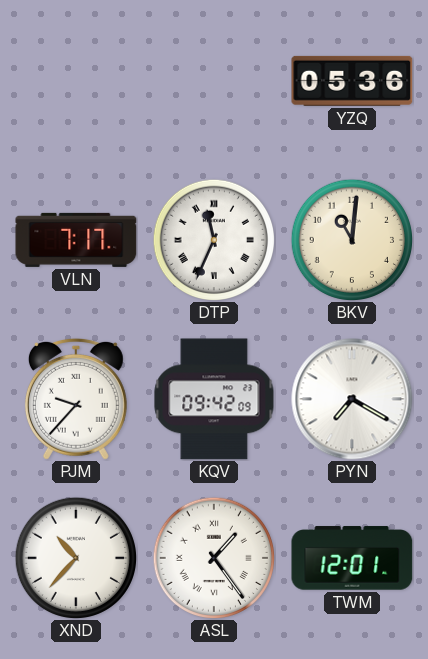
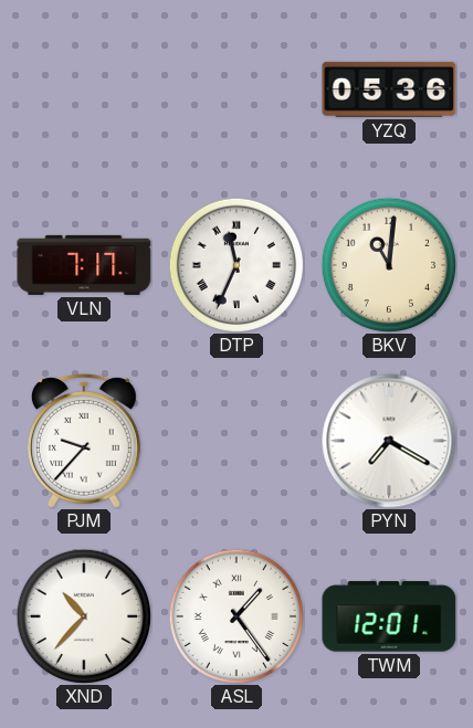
KQV: 09:42 -> none
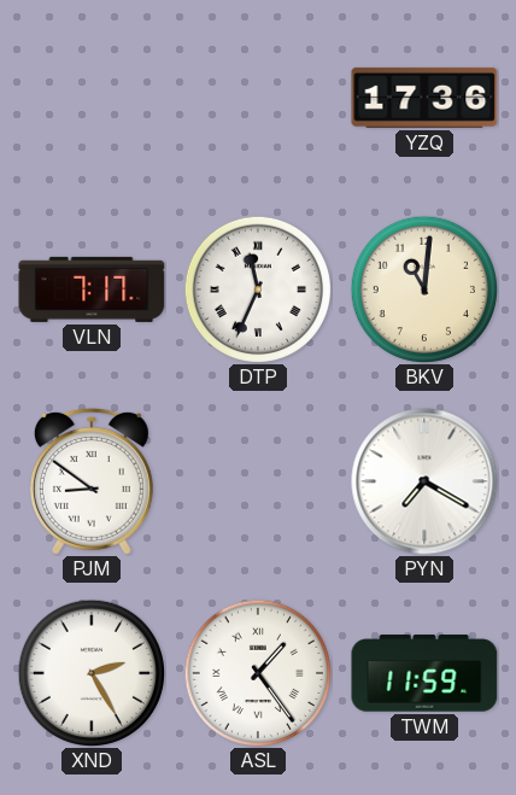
YZQ: 05:36 -> 17:36
PJM: 9:37 -> 8:51
XND: 10:37 -> 2:25
TWM: 12:01 -> 11:59
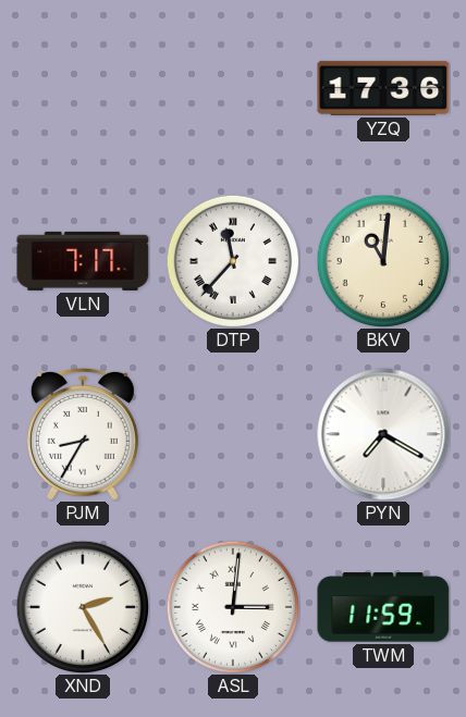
DTP: 11:34 -> 11:37
PJM: 8:51 -> 8:35
ASL: 1:24 -> 3:01
